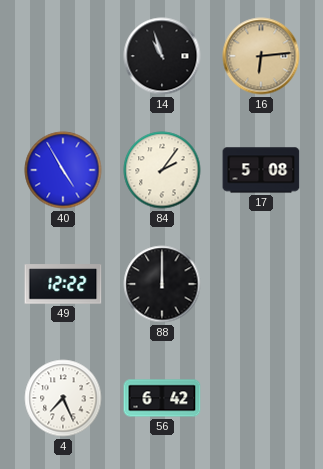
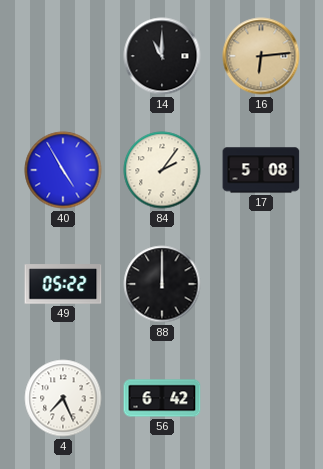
14: 10:57 -> 11:00
49: 12:22 -> 05:22
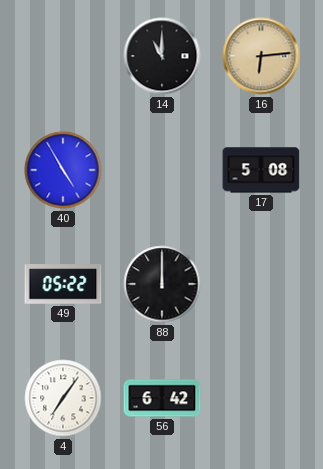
84: 2:06 -> none
4: 7:26 -> 7:06
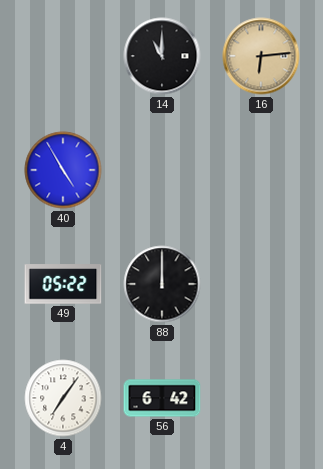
17: 5:08 -> none
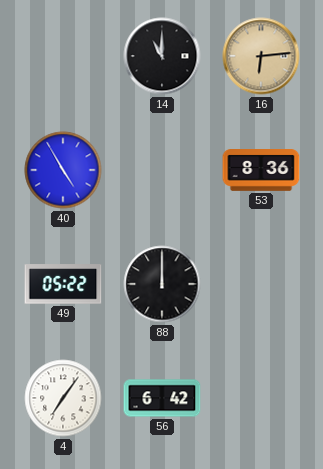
53: none -> 8:36
